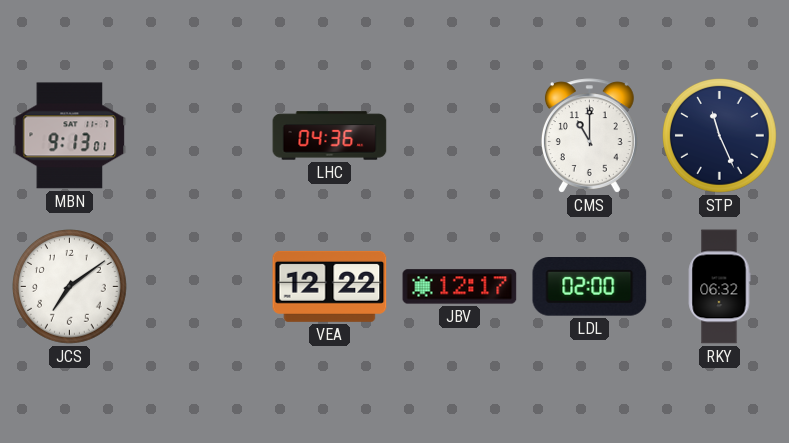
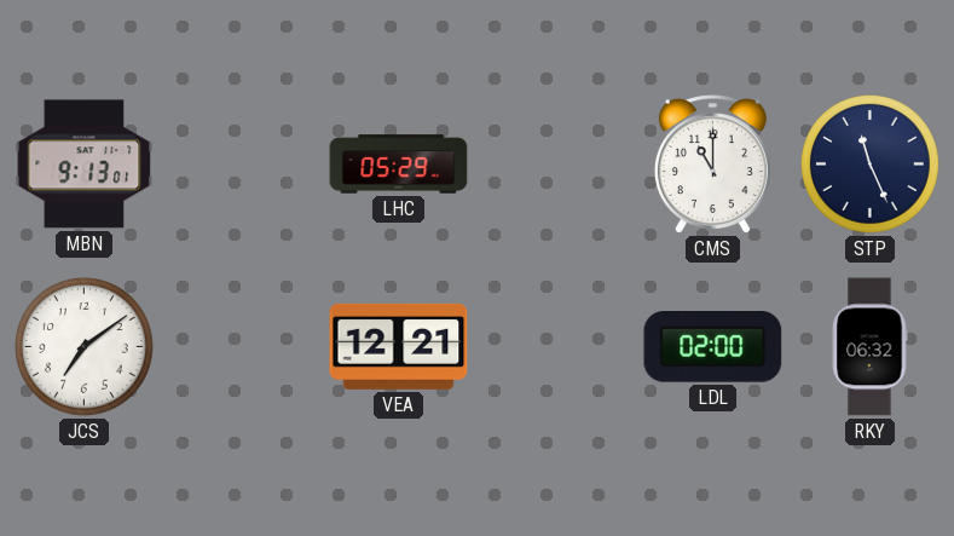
LHC: 04:36 -> 05:29
VEA: 12:22 -> 12:21
JBV: 12:17 -> none
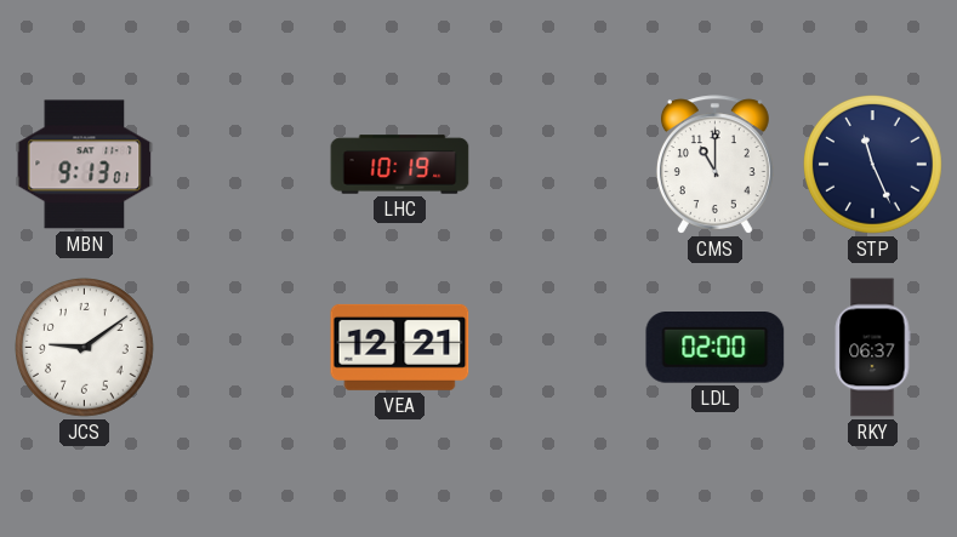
LHC: 05:29 -> 10:19
JCS: 7:09 -> 9:09
RKY: 06:32 -> 06:37
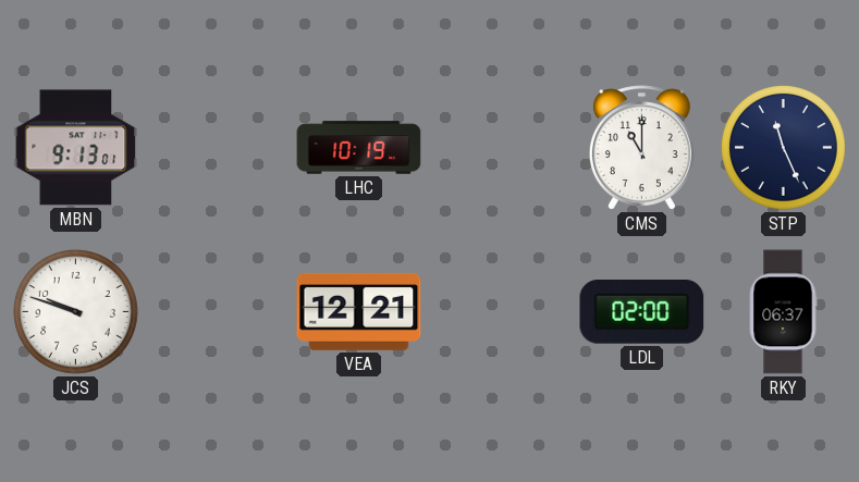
JCS: 9:09 -> 9:48
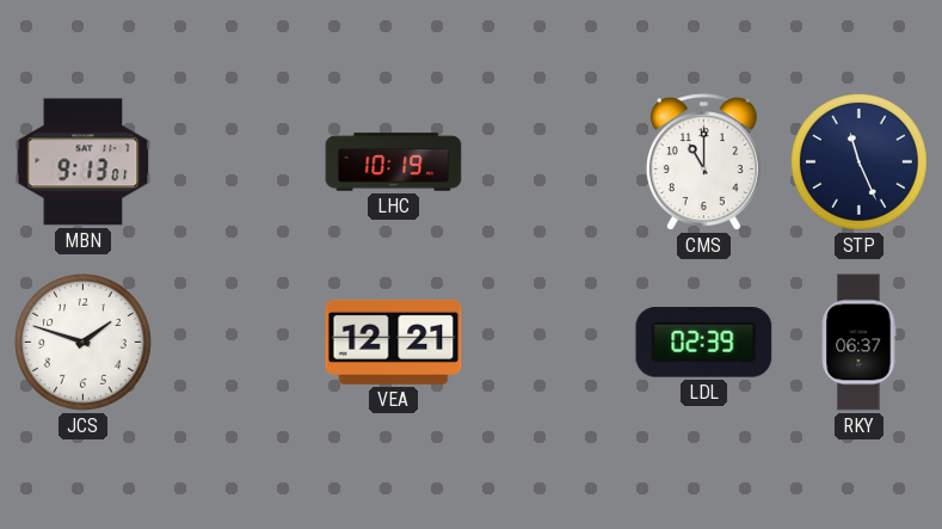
JCS: 9:48 -> 1:48
LDL: 02:00 -> 02:39
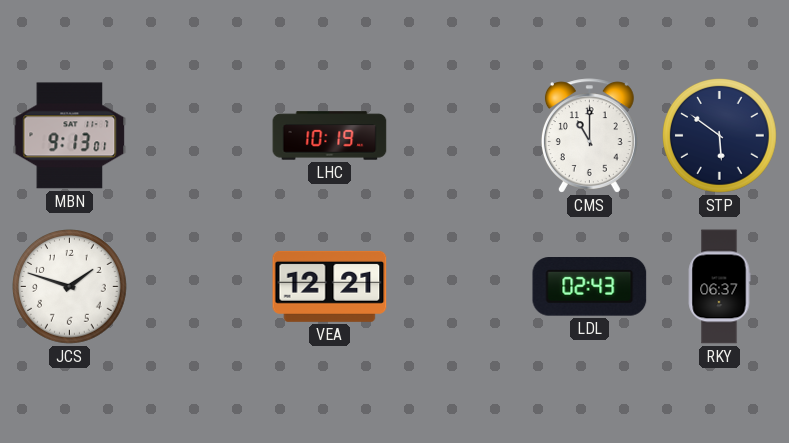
STP: 11:26 -> 5:51
LDL: 02:39 -> 02:43
